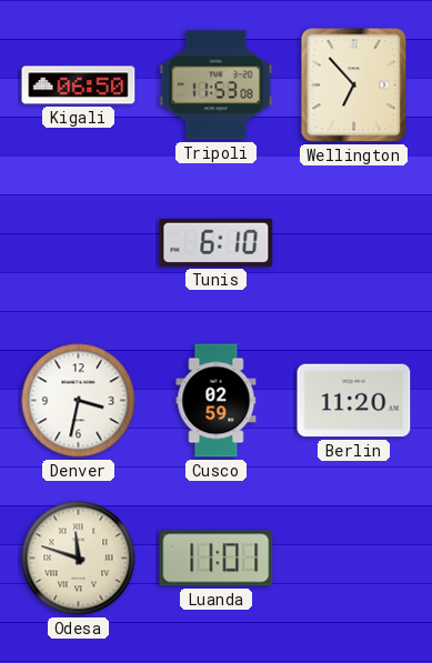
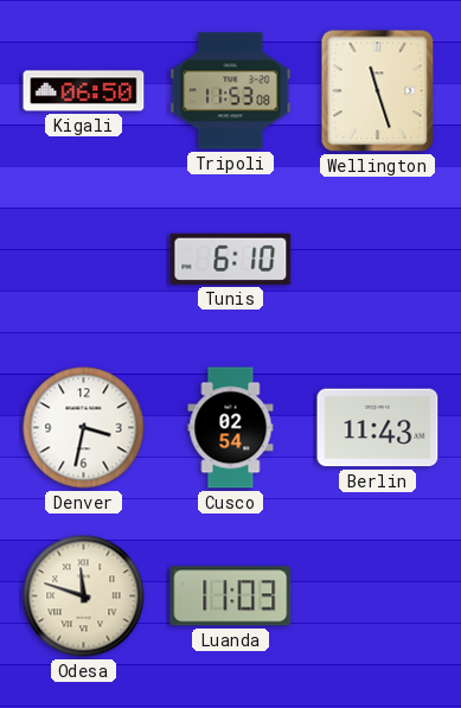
Wellington: 6:53 -> 11:27
Cusco: 02:59 -> 02:54
Berlin: 11:20 -> 11:43
Luanda: 11:01 -> 11:03
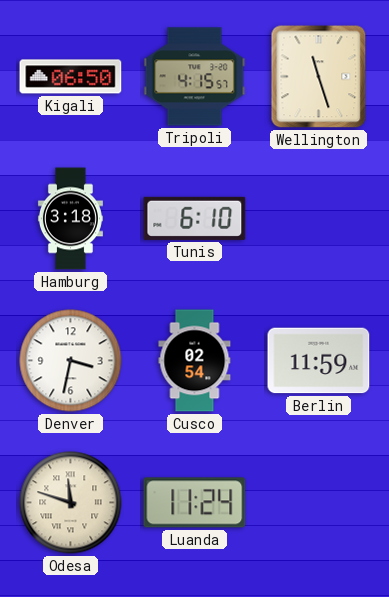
Tripoli: 11:53 -> 4:15
Hamburg: none -> 3:18
Berlin: 11:43 -> 11:59
Luanda: 11:03 -> 11:24
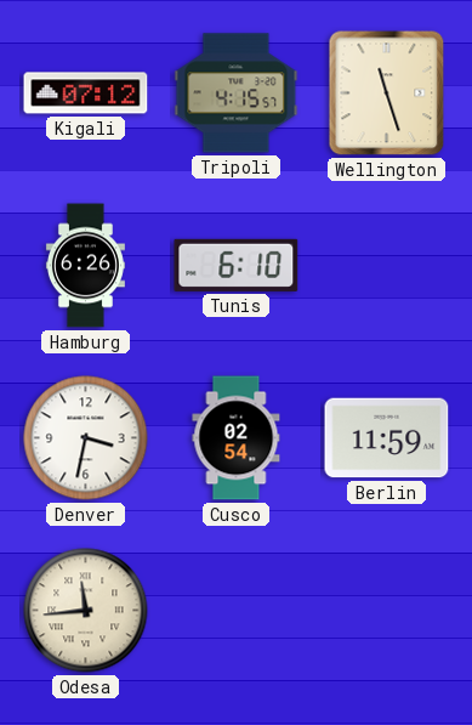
Kigali: 06:50 -> 07:12
Hamburg: 3:18 -> 6:26
Odesa: 11:48 -> 11:44
Luanda: 11:24 -> none
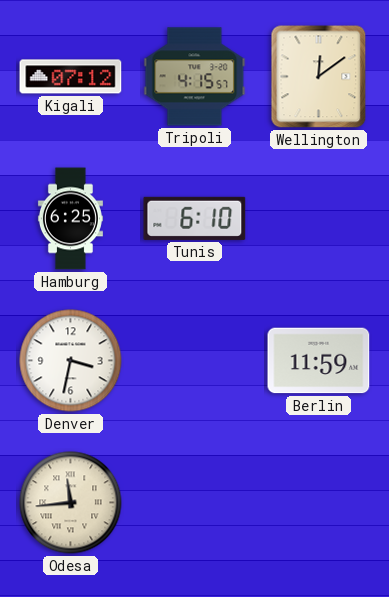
Wellington: 11:27 -> 12:09
Hamburg: 6:26 -> 6:25
Cusco: 02:54 -> none
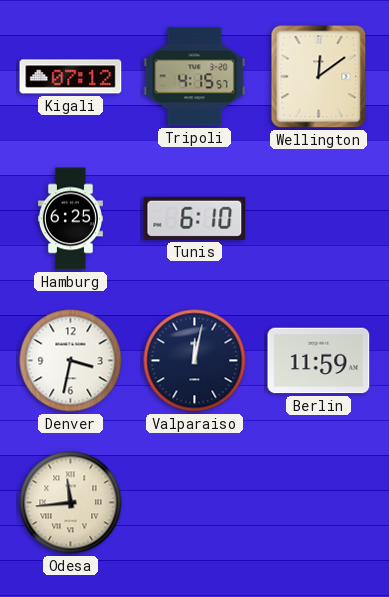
Valparaiso: none -> 12:02
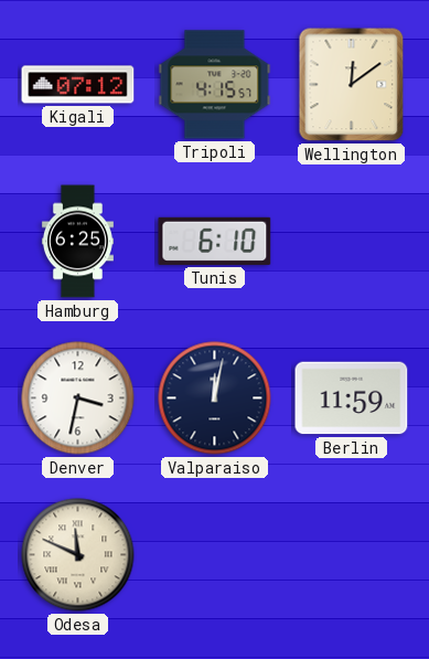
Odesa: 11:44 -> 11:49
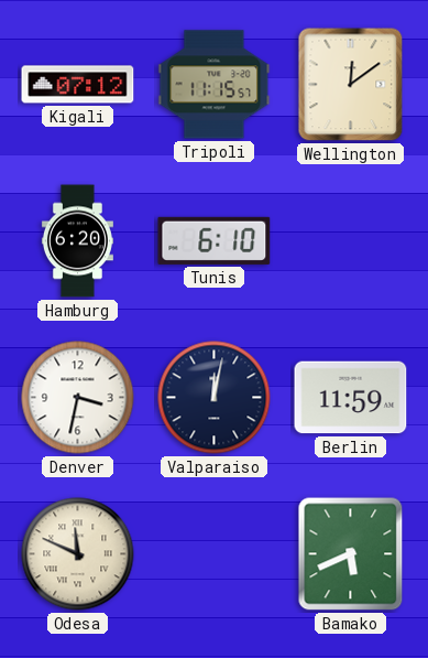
Tripoli: 4:15 -> 11:15
Hamburg: 6:25 -> 6:20
Bamako: none -> 5:41
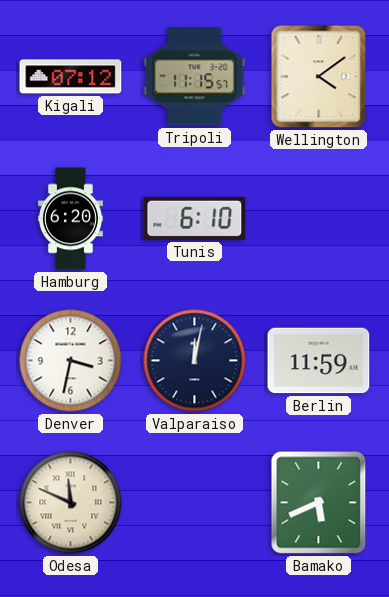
Wellington: 12:09 -> 4:09
